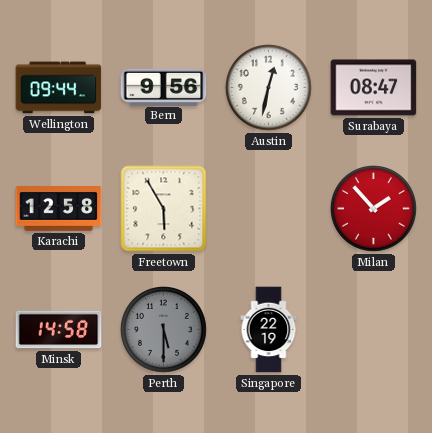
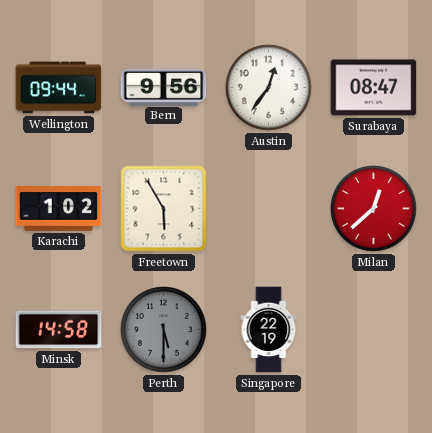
Austin: 12:32 -> 12:36
Karachi: 12:58 -> 1:02
Milan: 1:53 -> 12:38
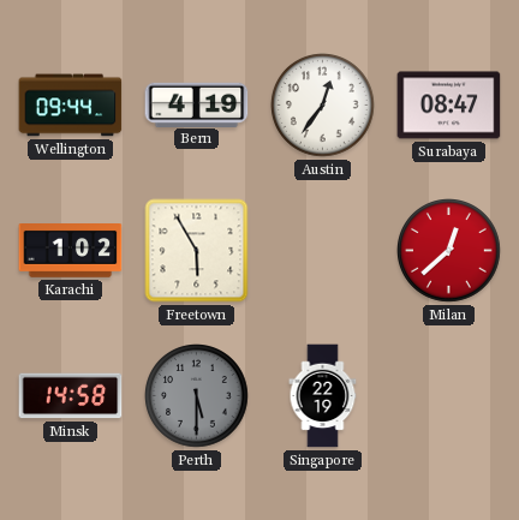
Bern: 9:56 -> 4:19
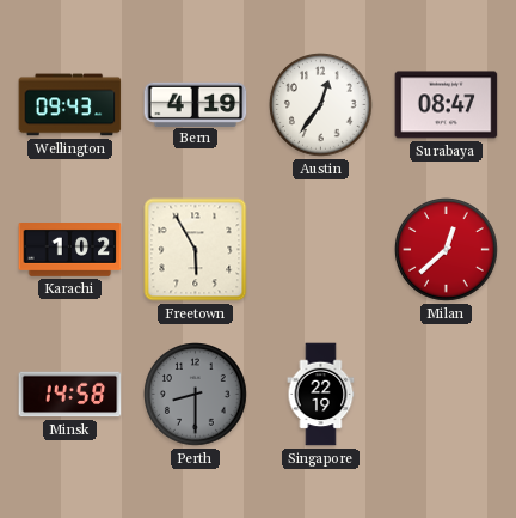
Wellington: 09:44 -> 09:43
Perth: 5:30 -> 8:30
